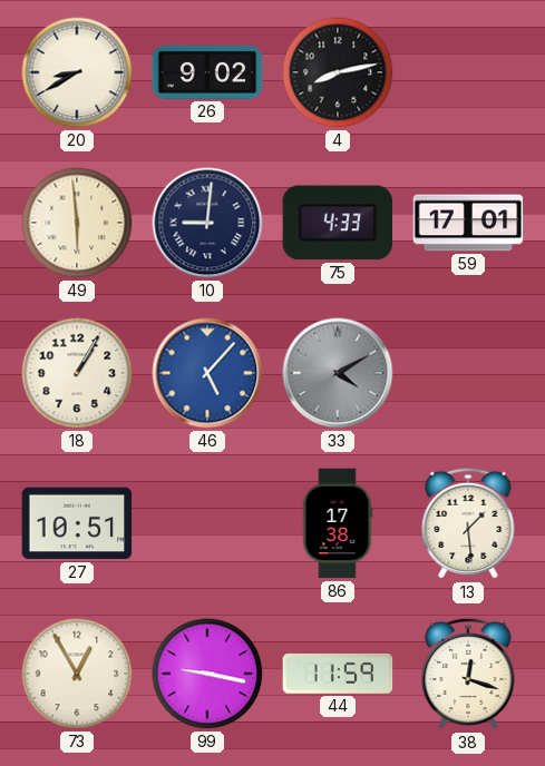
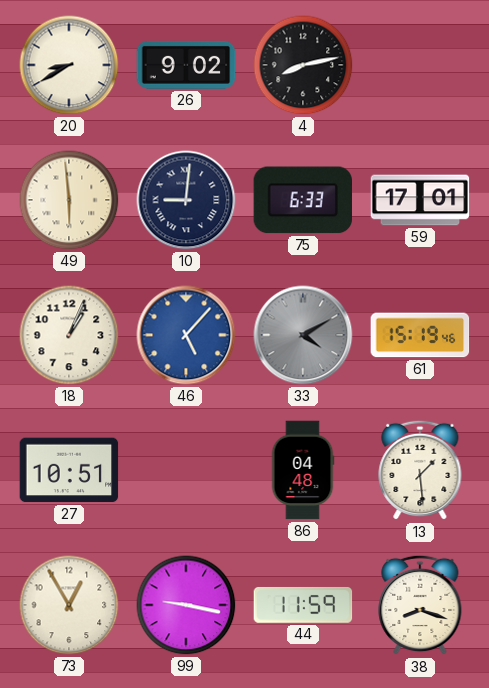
75: 4:33 -> 6:33
18: 1:05 -> 1:04
61: none -> 15:19
86: 17:38 -> 04:48
38: 12:18 -> 8:18
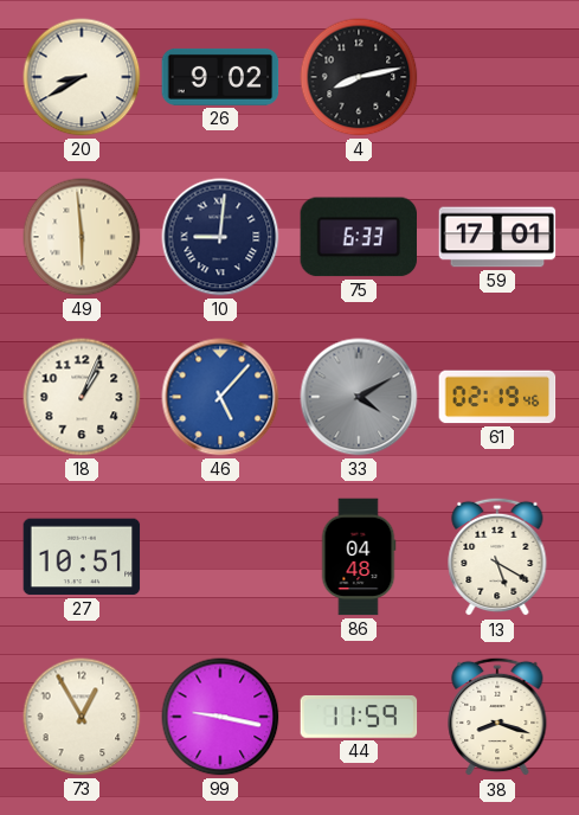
61: 15:19 -> 02:19
13: 1:29 -> 5:20
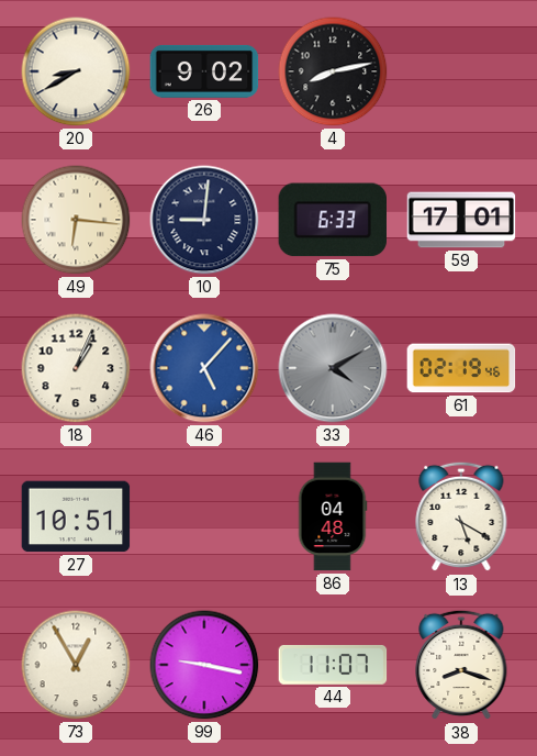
49: 5:59 -> 6:16
44: 11:59 -> 11:07
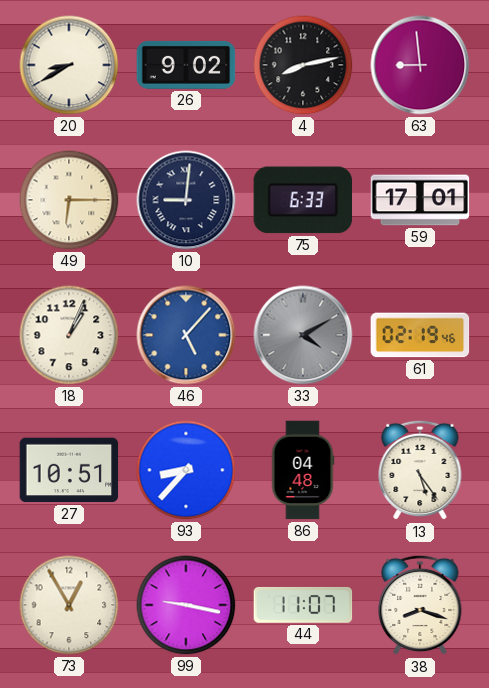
63: none -> 8:59
49: 6:16 -> 6:15
93: none -> 8:37
13: 5:20 -> 5:24
